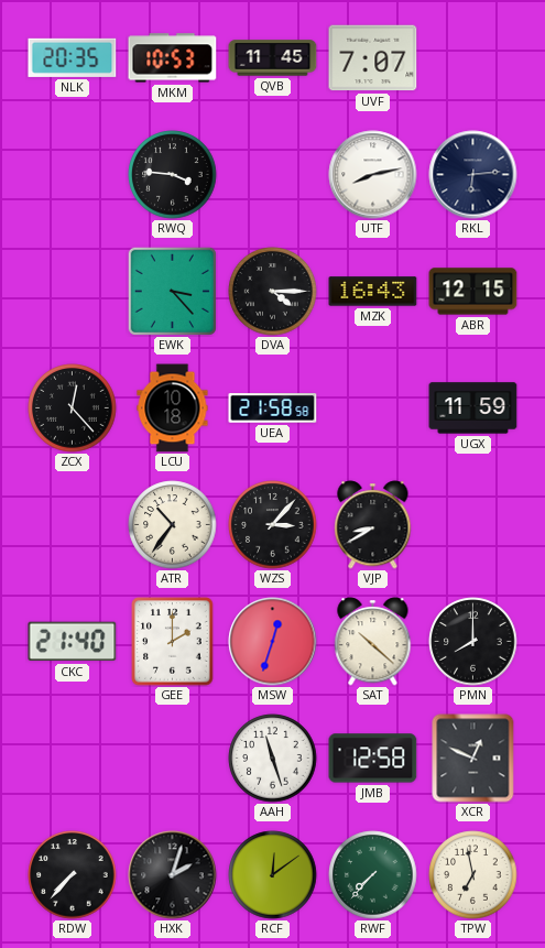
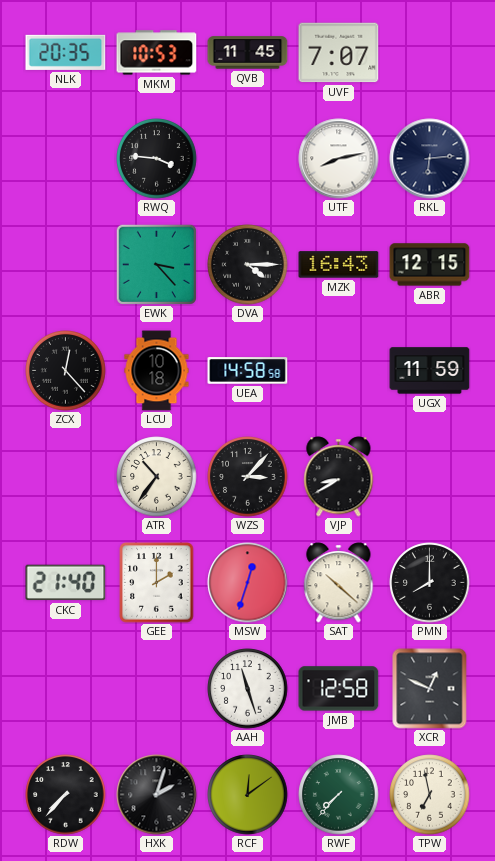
UEA: 21:58 -> 14:58
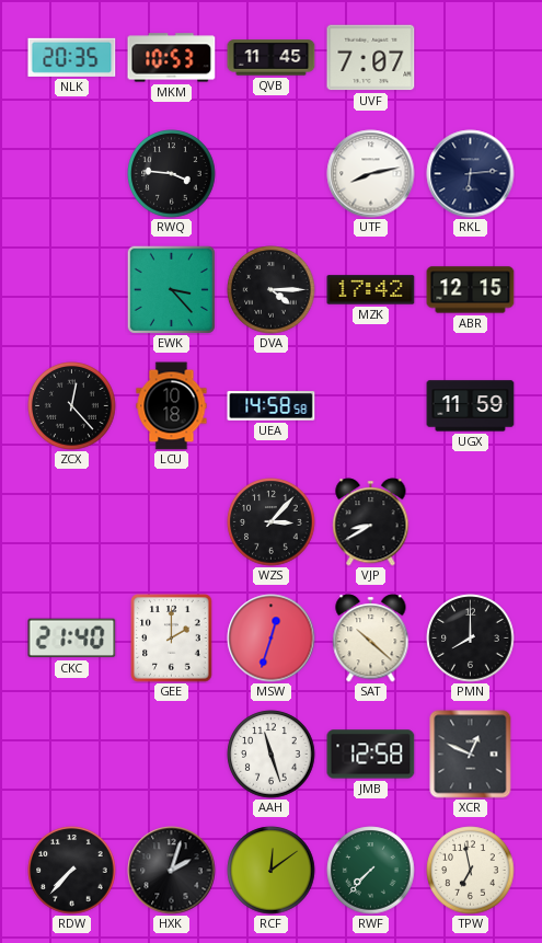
MZK: 16:43 -> 17:42
ATR: 10:36 -> none
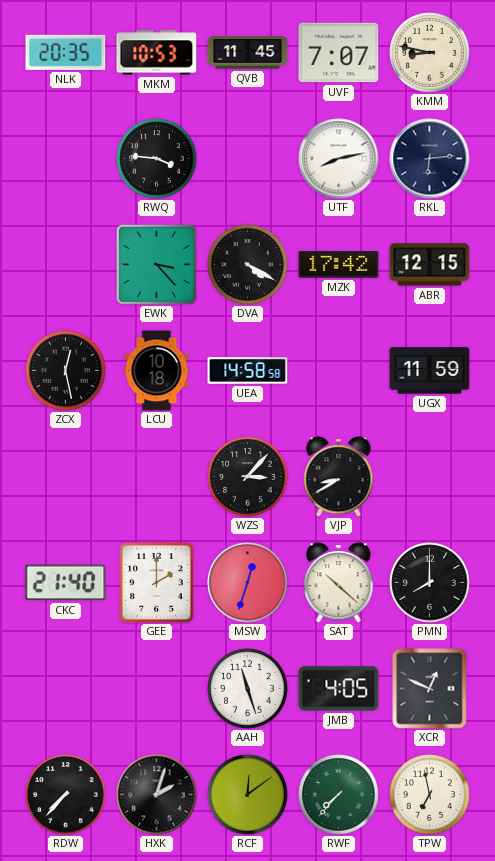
KMM: none -> 8:47
DVA: 4:15 -> 4:20
ZCX: 12:23 -> 12:28
JMB: 12:58 -> 4:05
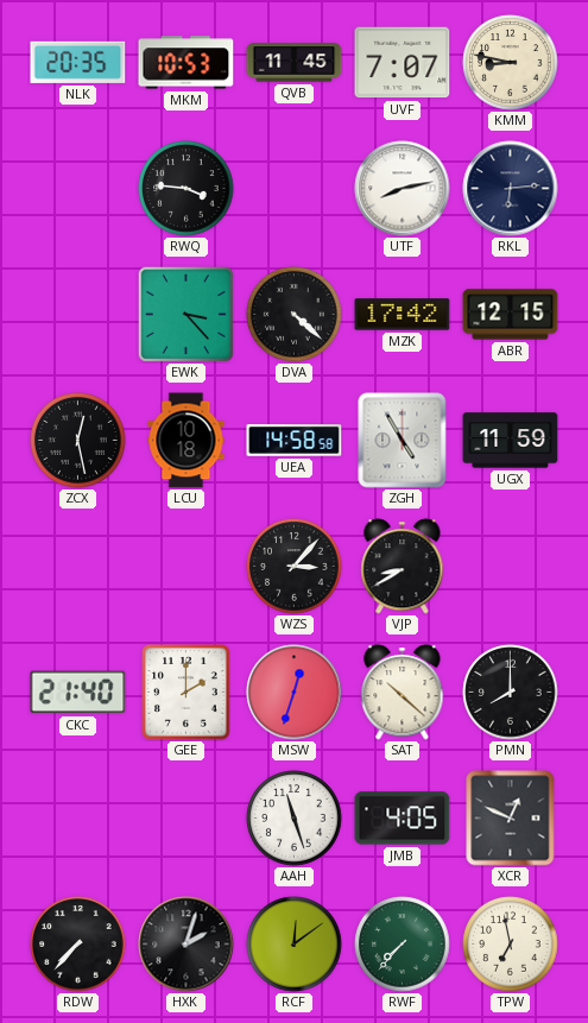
DVA: 4:20 -> 4:22
ZGH: none -> 4:55
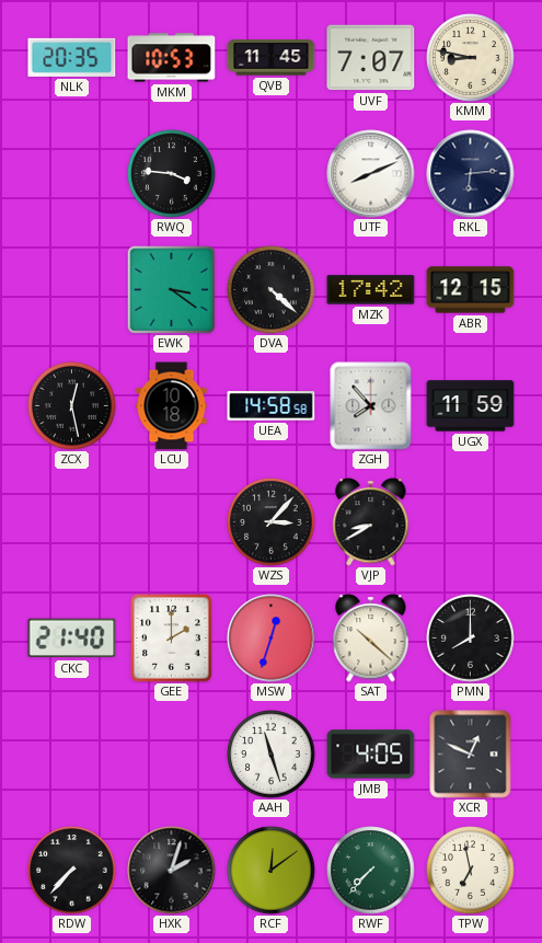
UTF: 8:13 -> 8:11
EWK: 3:23 -> 3:21
ZGH: 4:55 -> 7:53
